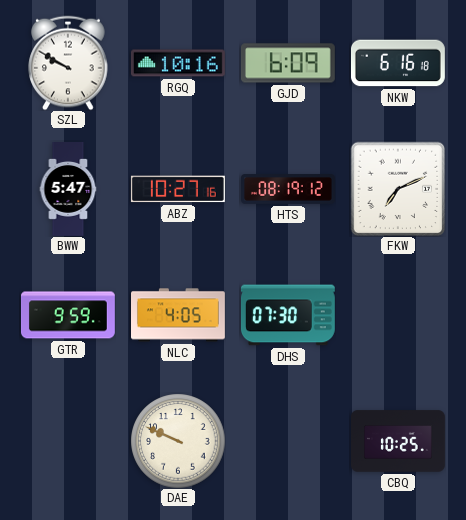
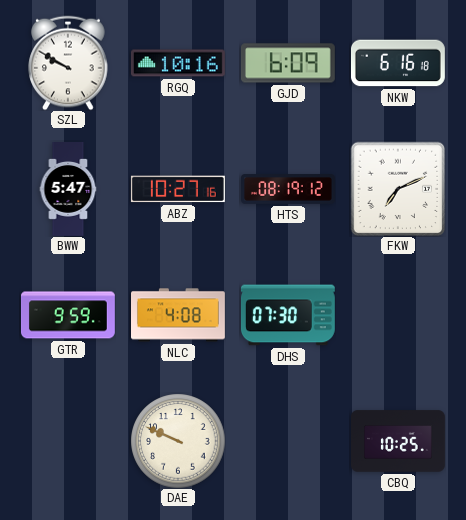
NLC: 4:05 -> 4:08
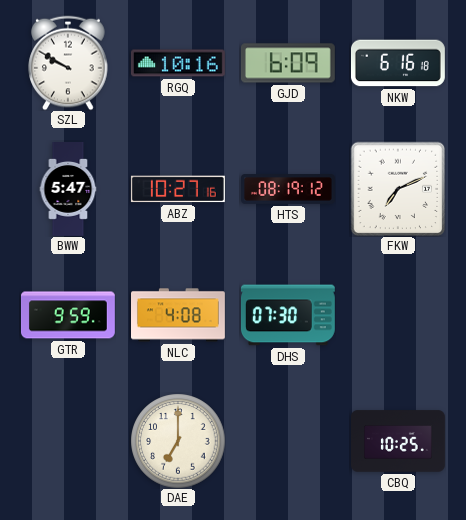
DAE: 9:49 -> 7:00
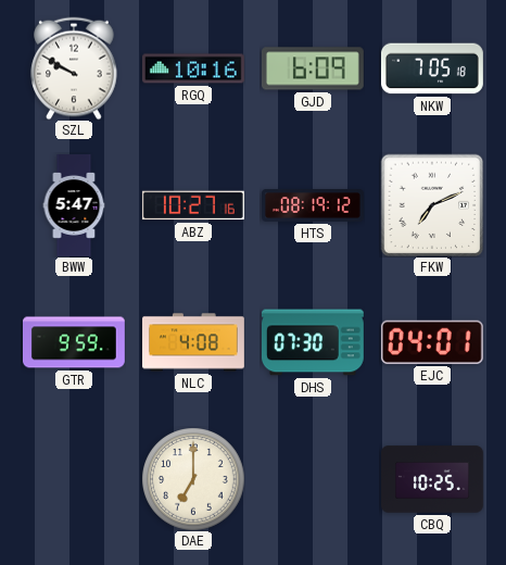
NKW: 6:16 -> 7:05
EJC: none -> 04:01
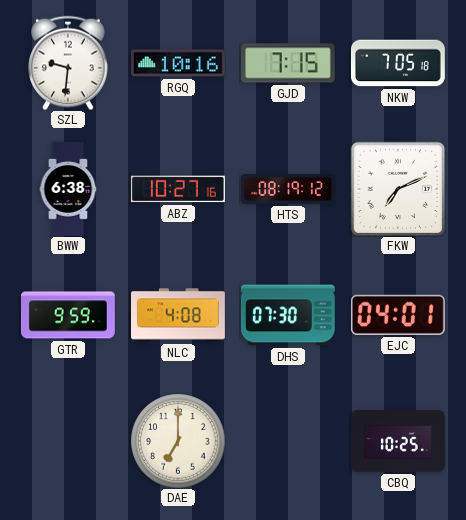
SZL: 9:50 -> 9:31
GJD: 6:09 -> 7:15
BWW: 5:47 -> 6:38
